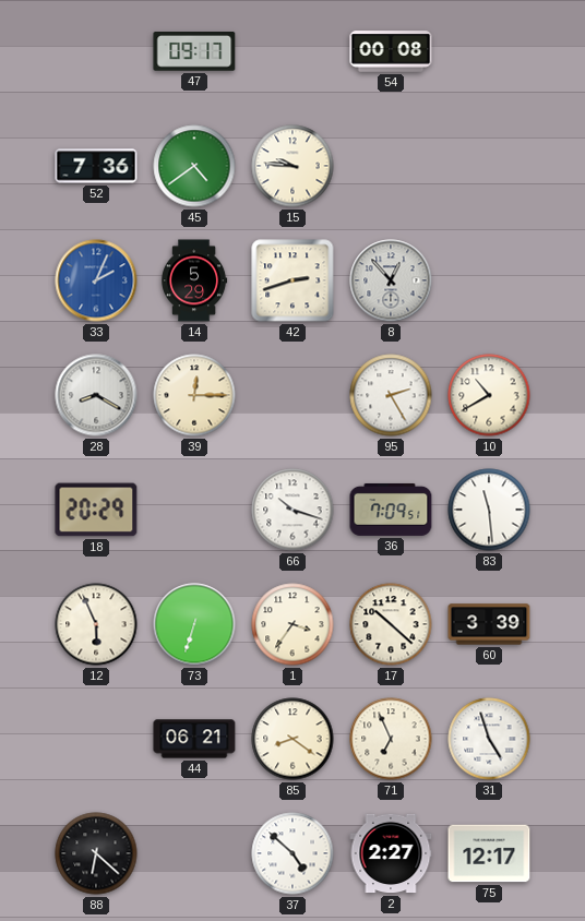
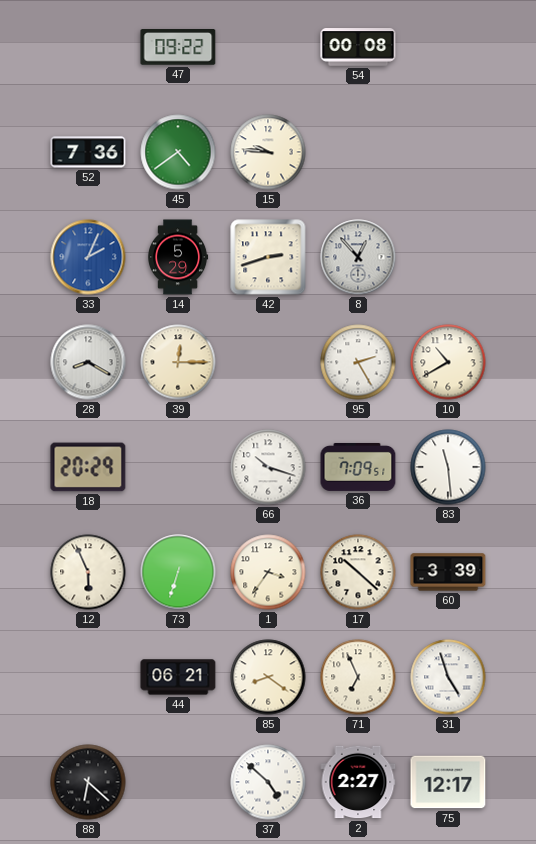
47: 09:17 -> 09:22
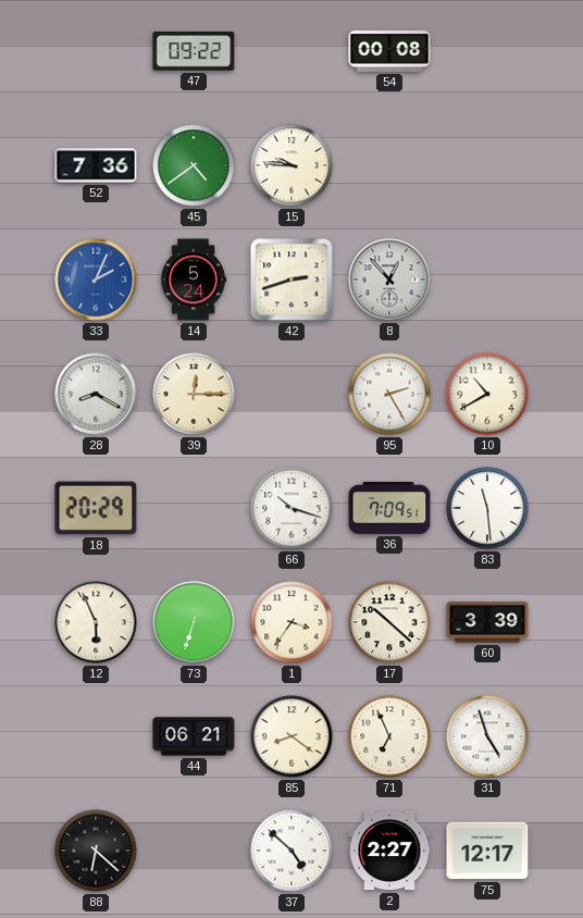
14: 5:29 -> 5:24
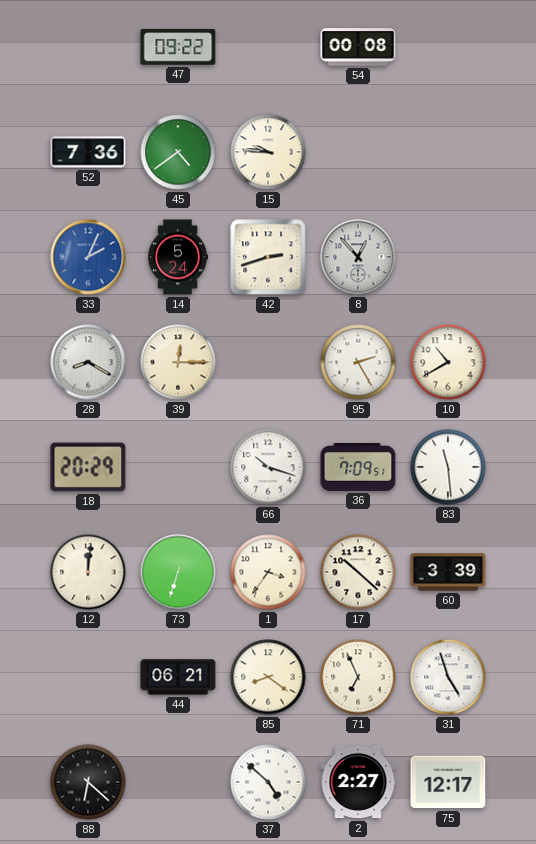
12: 5:56 -> 12:01
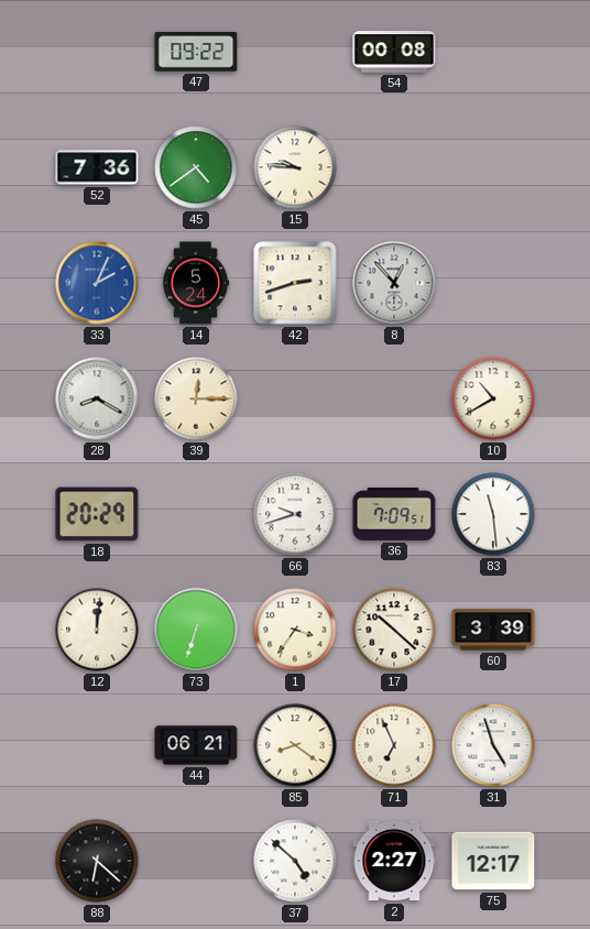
95: 2:25 -> none
66: 10:18 -> 9:42
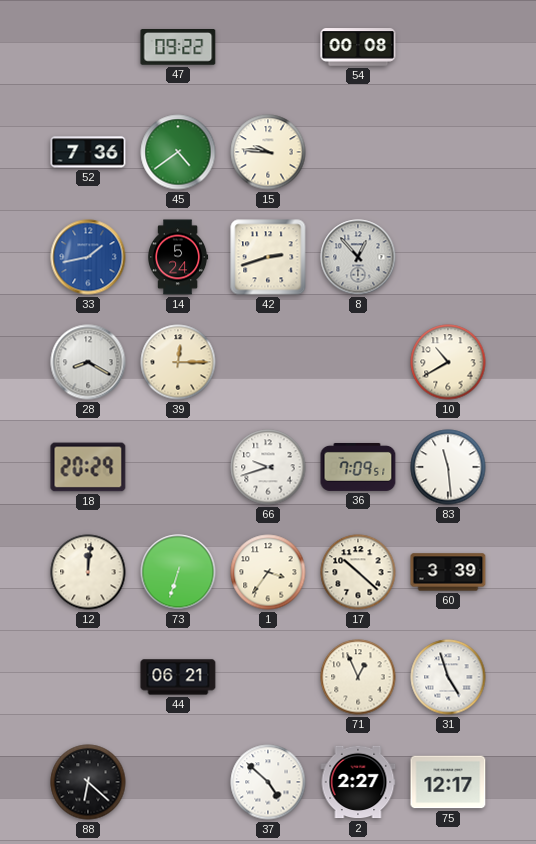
33: 2:04 -> 1:43
85: 8:21 -> none
71: 6:56 -> 12:56
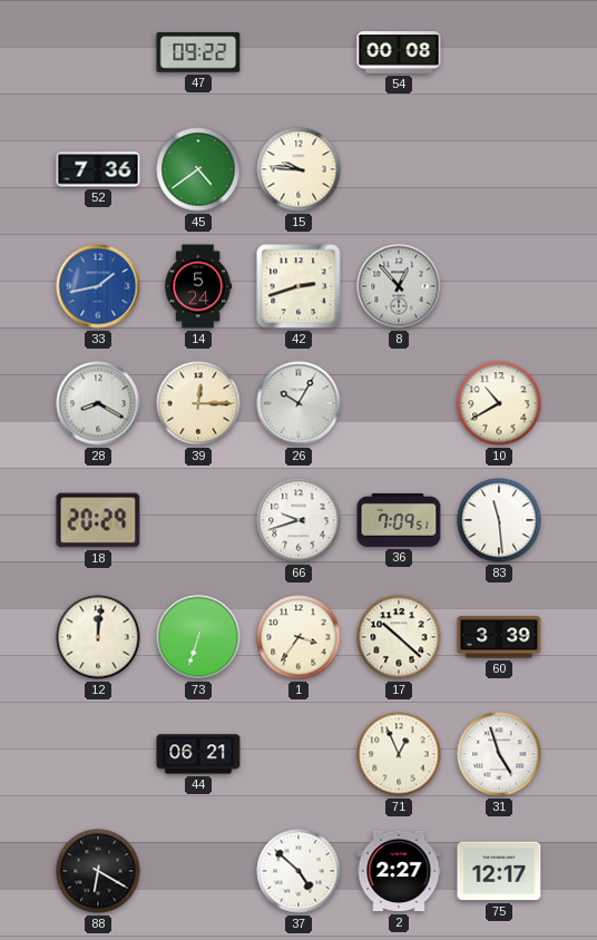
26: none -> 10:05
88: 6:22 -> 6:20
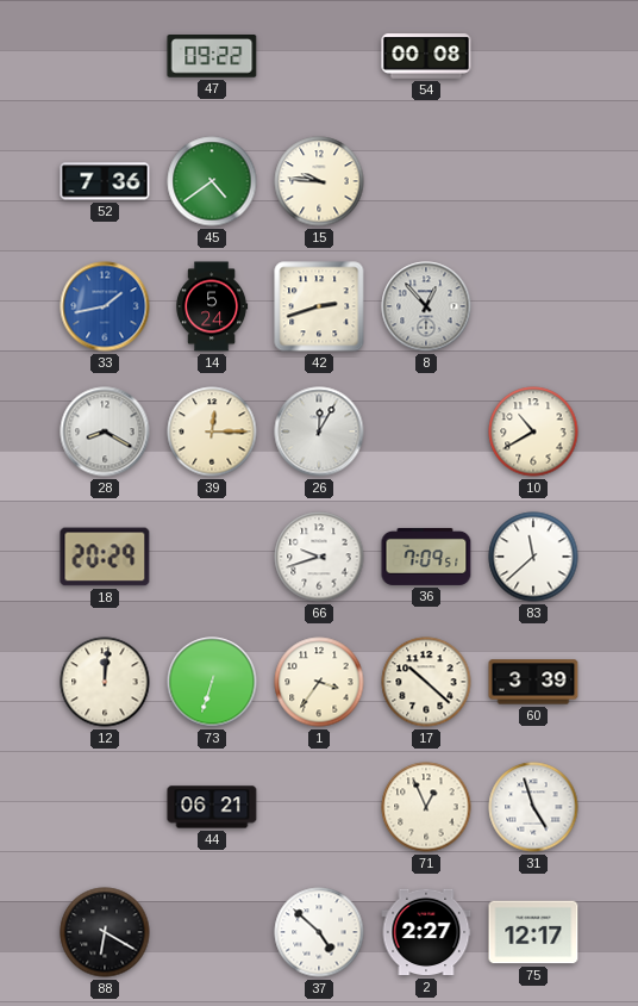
26: 10:05 -> 12:05
83: 11:29 -> 11:38
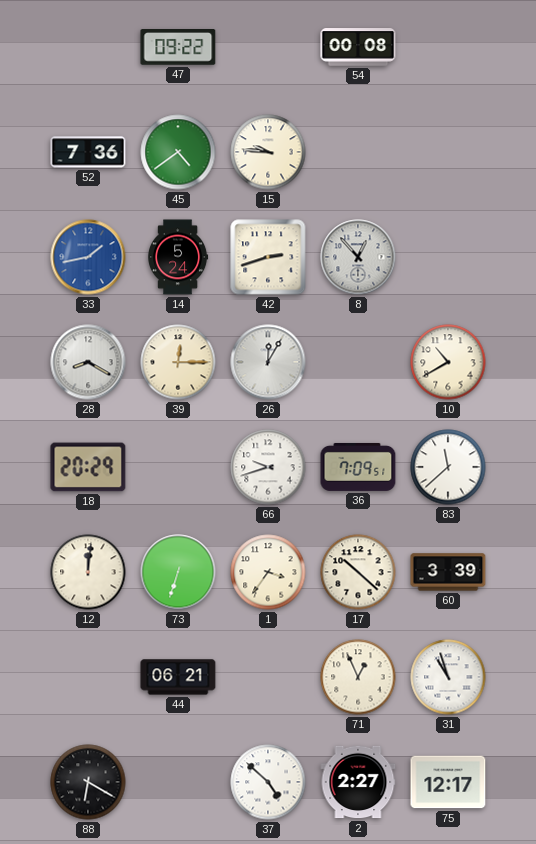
31: 4:57 -> 10:57
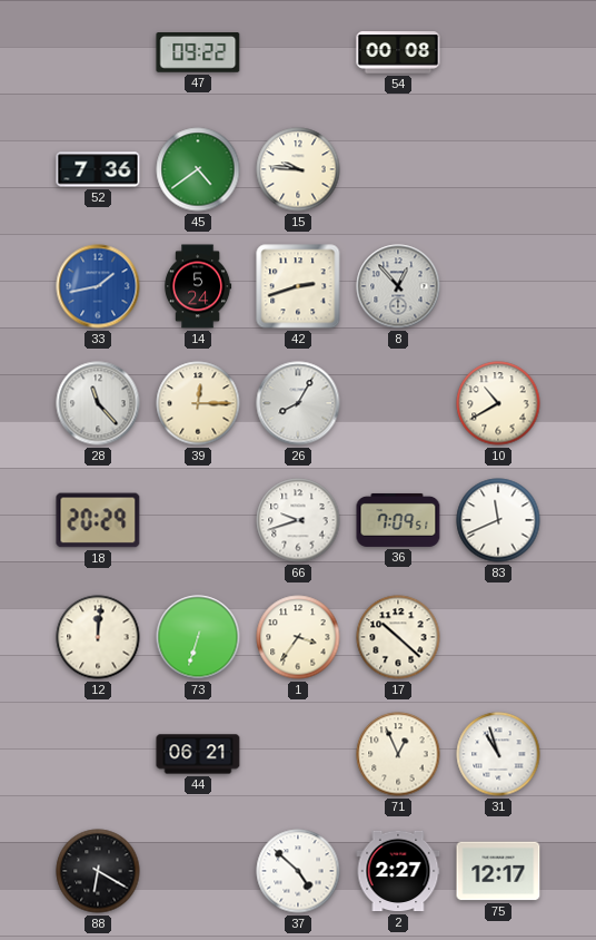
28: 8:20 -> 11:23
26: 12:05 -> 8:05
83: 11:38 -> 11:41
60: 3:39 -> none
